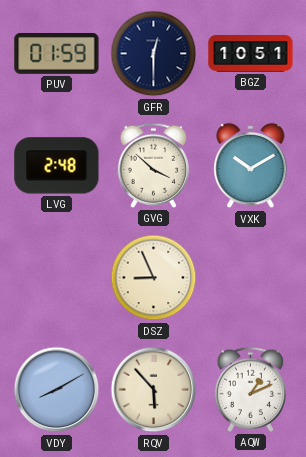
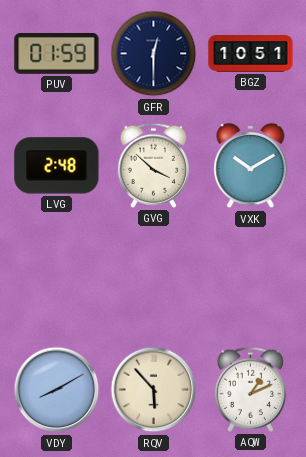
DSZ: 8:56 -> none
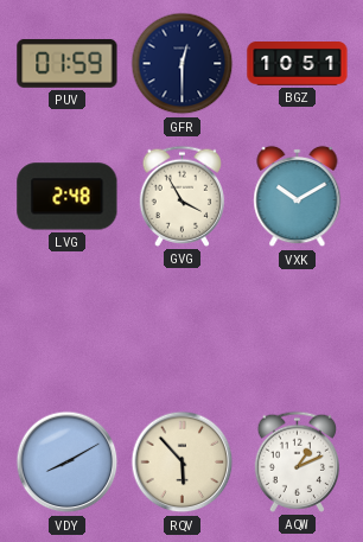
GVG: 3:52 -> 3:55
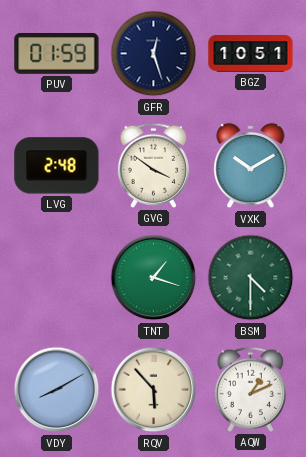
GFR: 12:30 -> 12:27
GVG: 3:55 -> 3:51
TNT: none -> 1:18
BSM: none -> 4:30
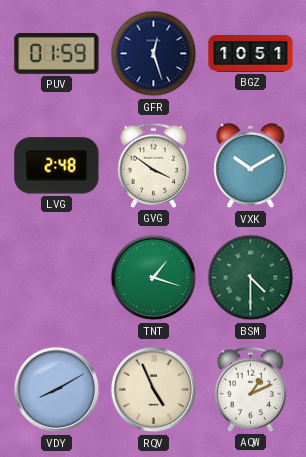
RQV: 5:53 -> 4:56
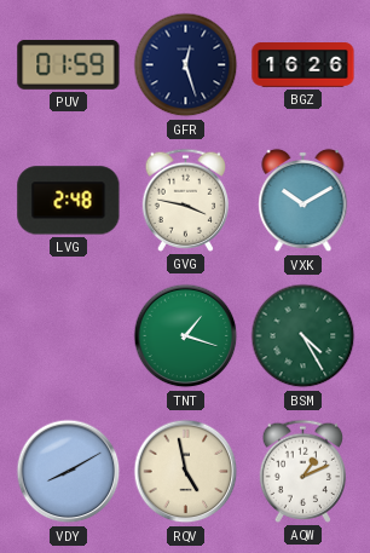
BGZ: 10:51 -> 16:26
GVG: 3:51 -> 3:47
BSM: 4:30 -> 4:25
RQV: 4:56 -> 4:58
